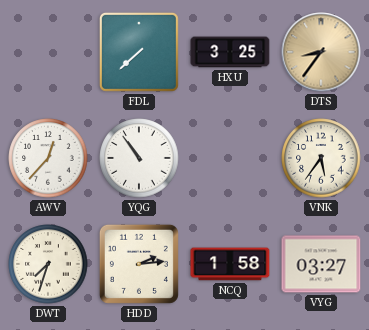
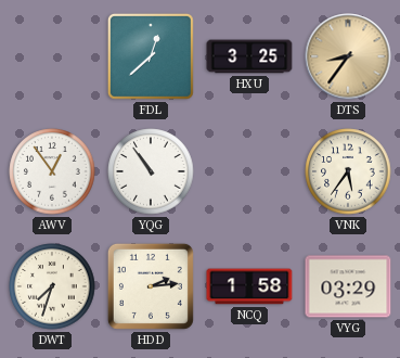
FDL: 7:38 -> 12:38
AWV: 12:37 -> 12:54
VYG: 03:27 -> 03:29
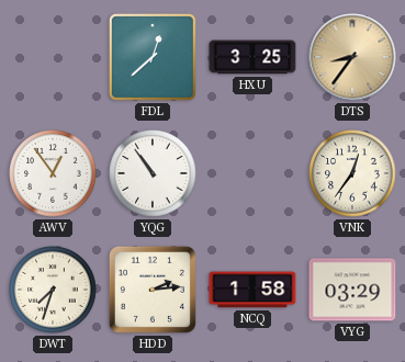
VNK: 5:36 -> 12:36
